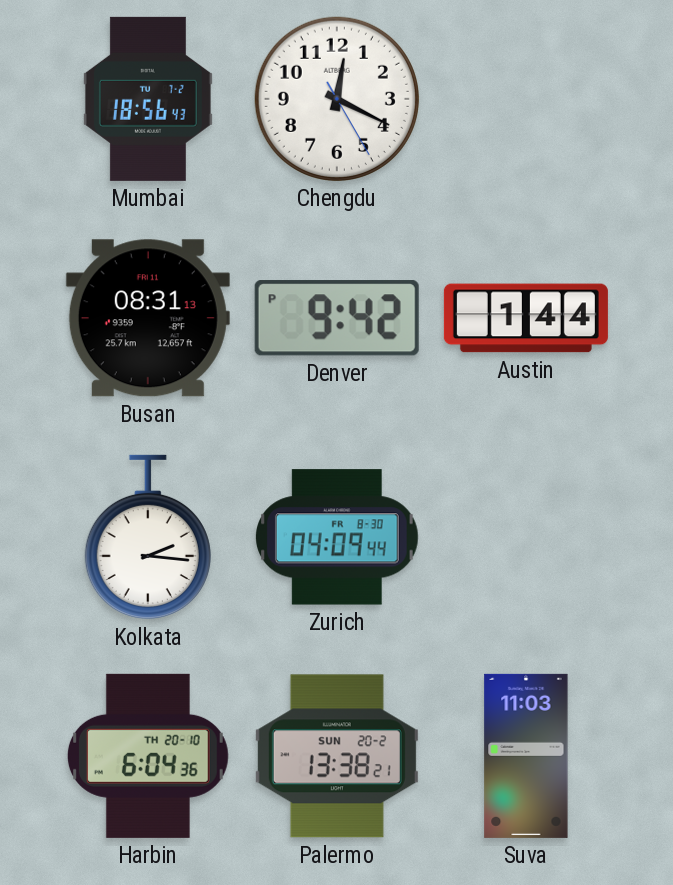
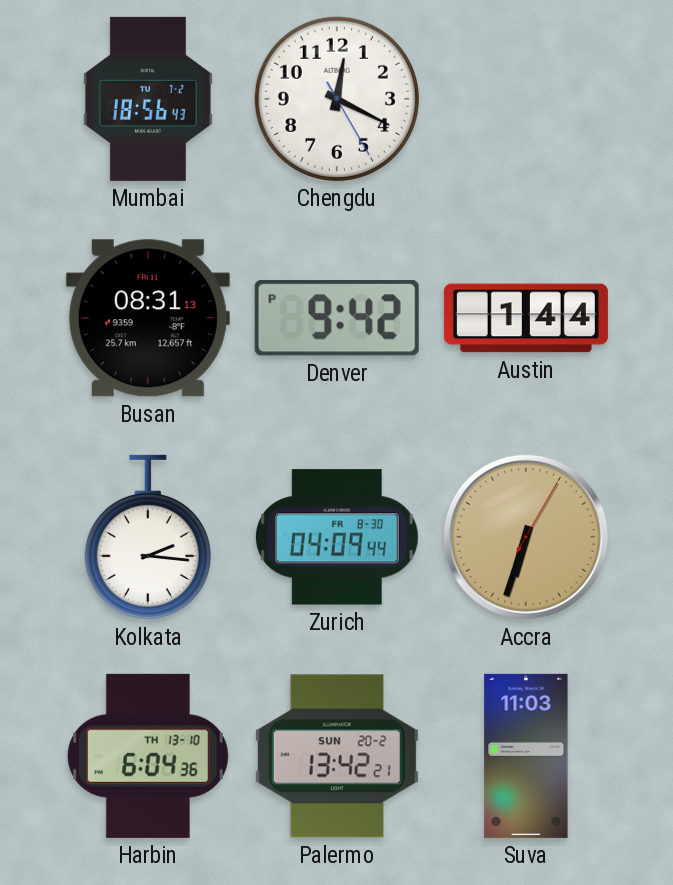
Accra: none -> 6:33
Harbin date: TH 20-10 -> TH 13-10
Palermo: 13:38 -> 13:42
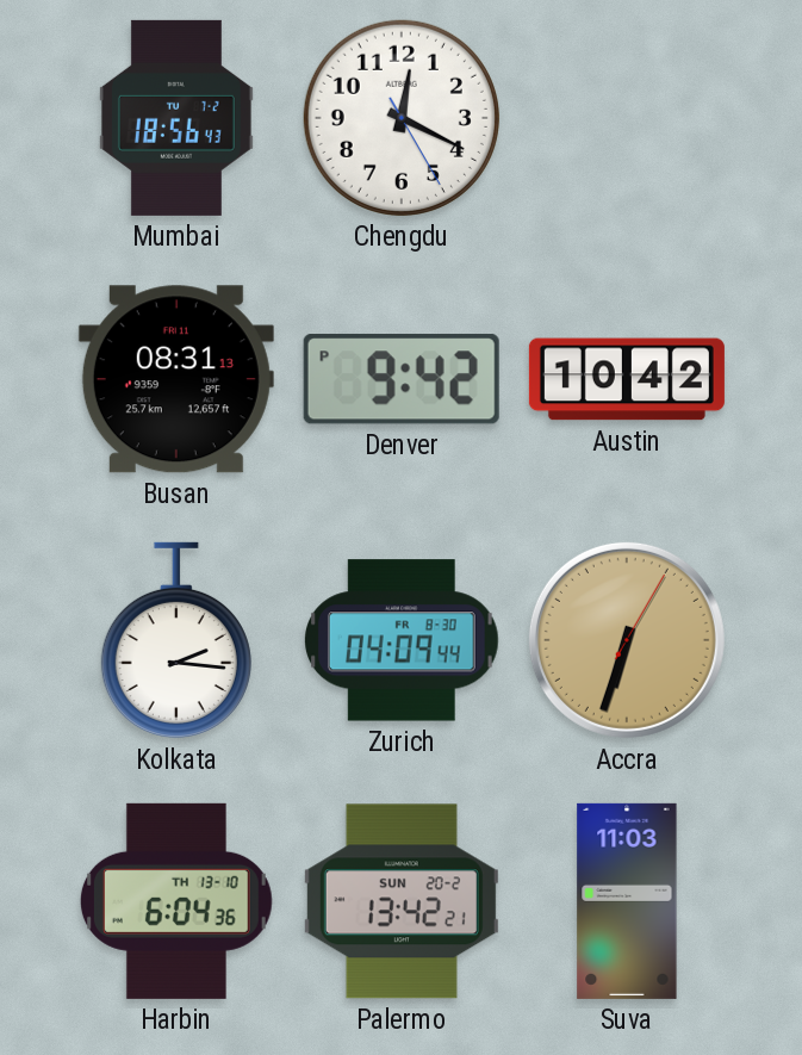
Austin: 1:44 -> 10:42
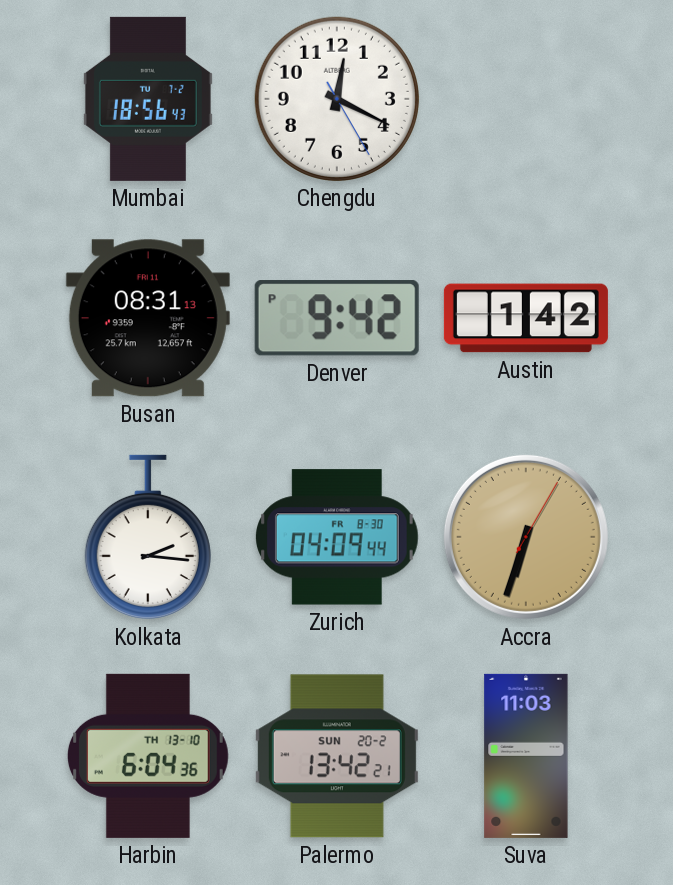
Austin: 10:42 -> 1:42
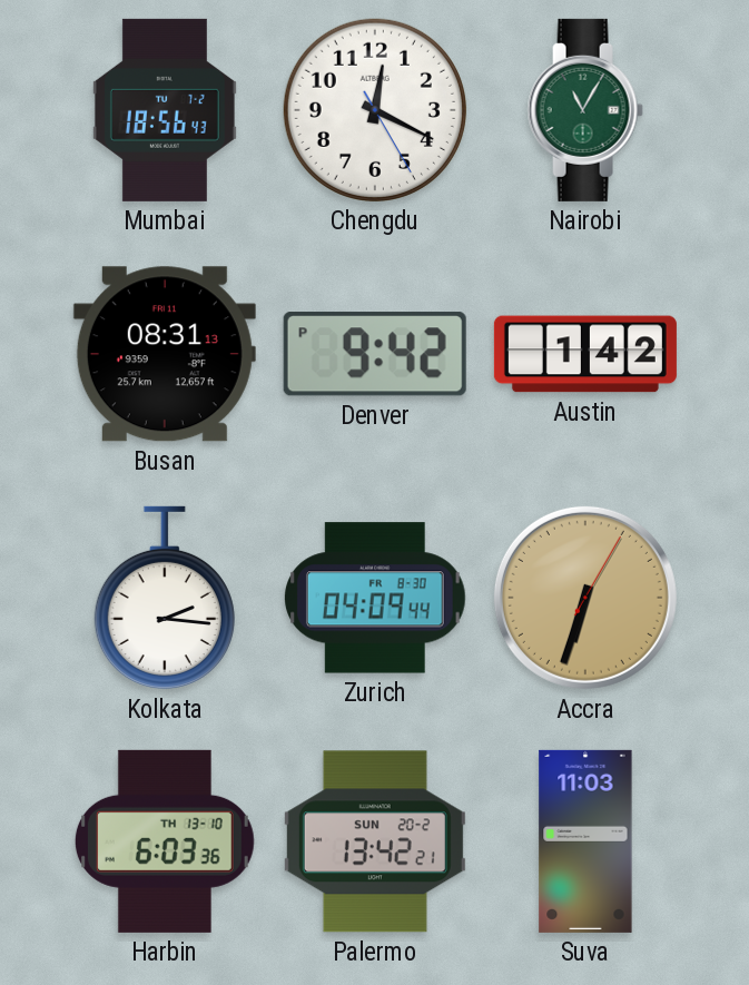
Nairobi: none -> 11:05
Harbin: 6:04 -> 6:03
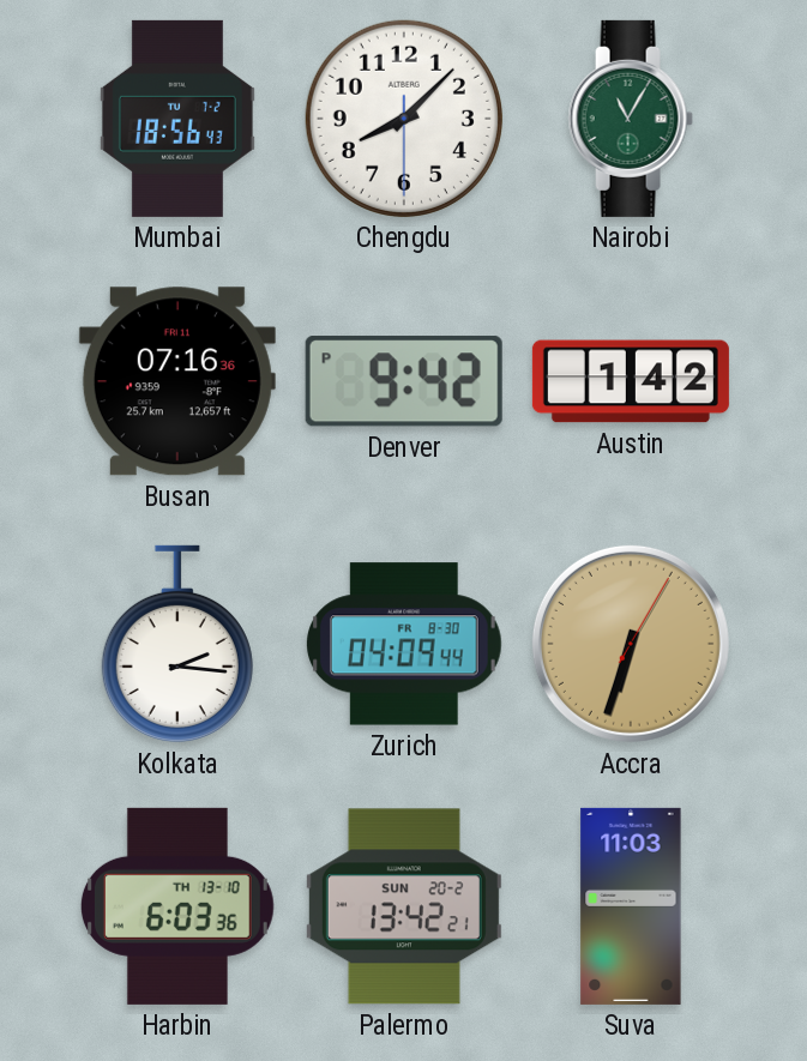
Chengdu: 12:19 -> 8:07
Busan: 08:31 -> 07:16
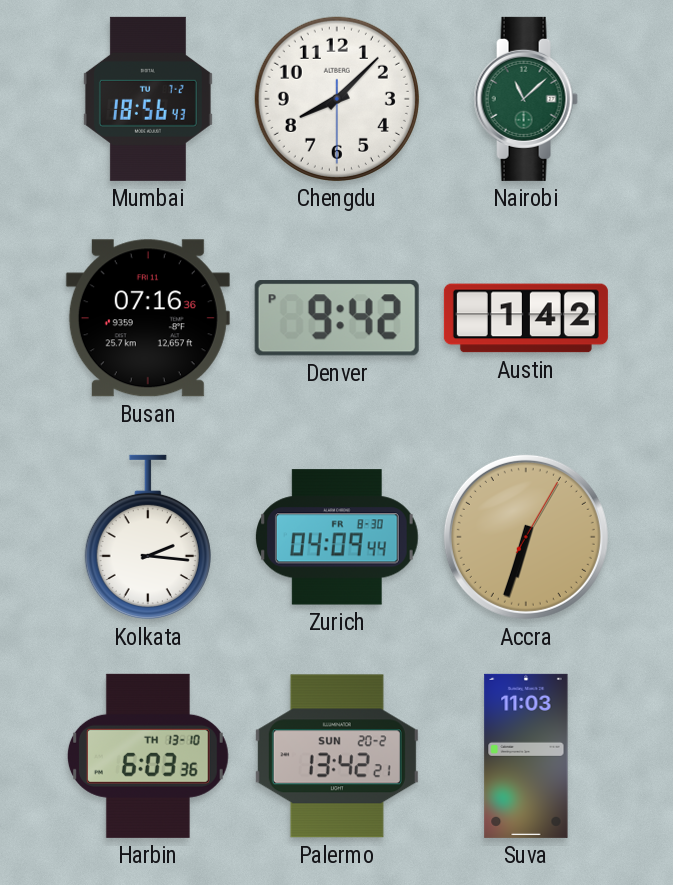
Nairobi: 11:05 -> 11:08
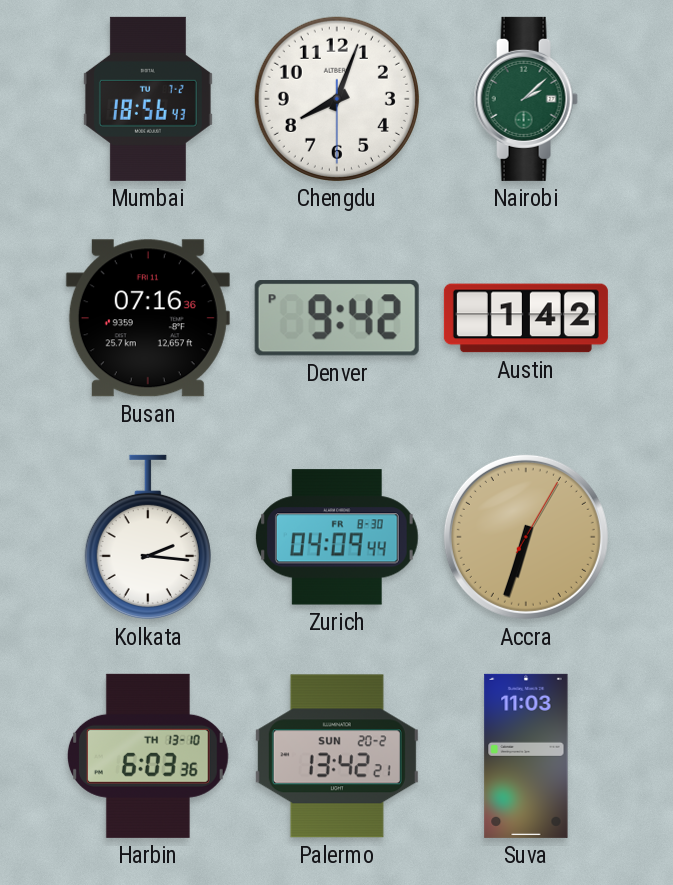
Chengdu: 8:07 -> 8:03
Nairobi: 11:08 -> 2:08
